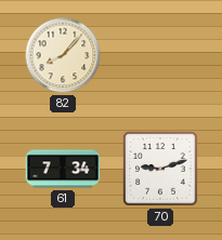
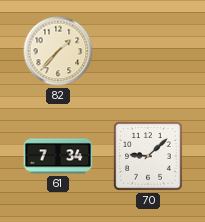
82: 8:07 -> 1:37
70: 9:12 -> 9:08
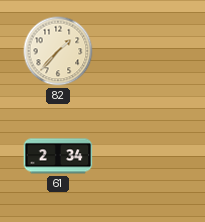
61: 7:34 -> 2:34
70: 9:08 -> none
